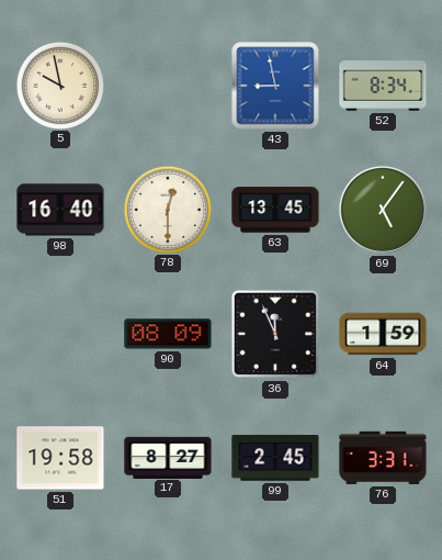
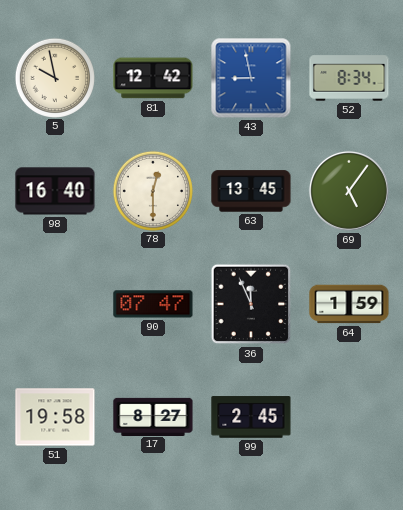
81: none -> 12:42
90: 08:09 -> 07:47
76: 3:31 -> none
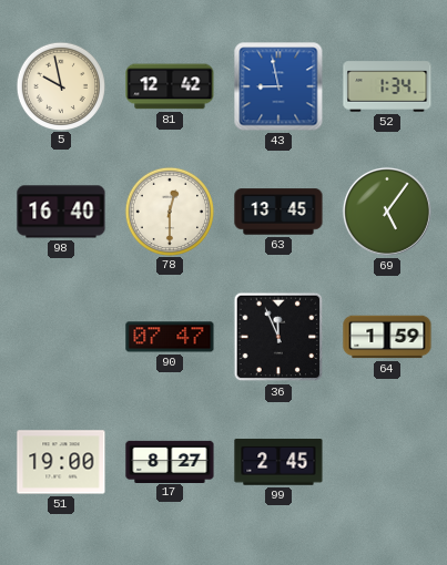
52: 8:34 -> 1:34
51: 19:58 -> 19:00
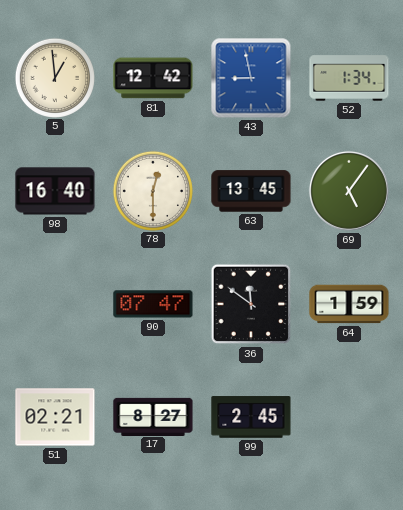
5: 9:58 -> 12:59
36: 11:56 -> 11:51
51: 19:00 -> 02:21
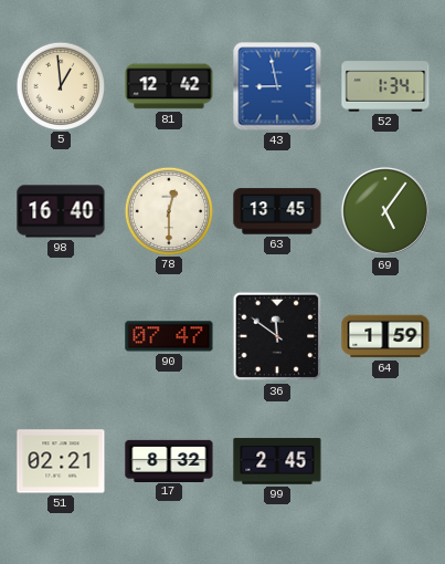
17: 8:27 -> 8:32
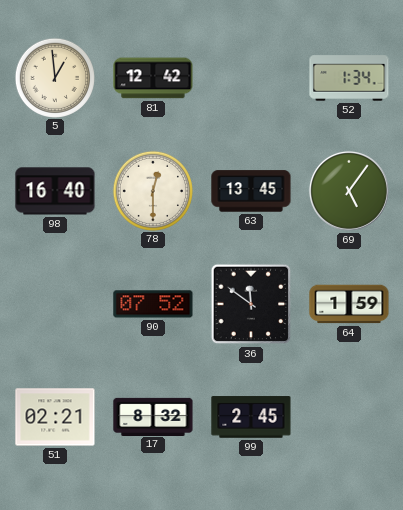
43: 8:58 -> none
90: 07:47 -> 07:52
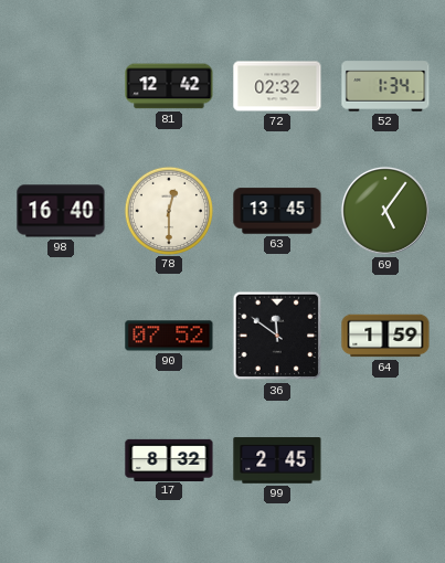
5: 12:59 -> none
72: none -> 02:32
51: 02:21 -> none
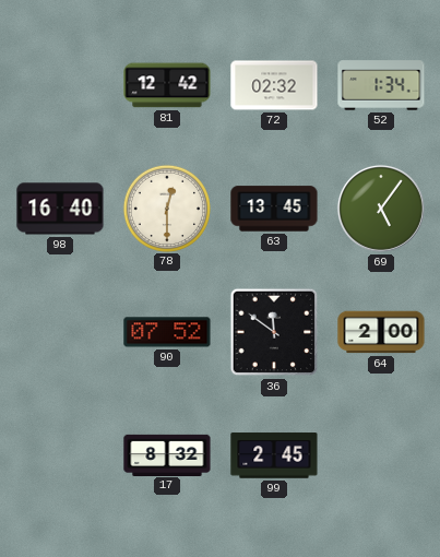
64: 1:59 -> 2:00
